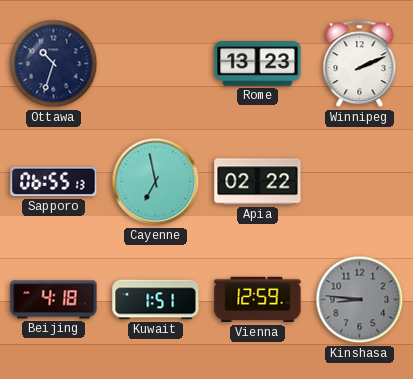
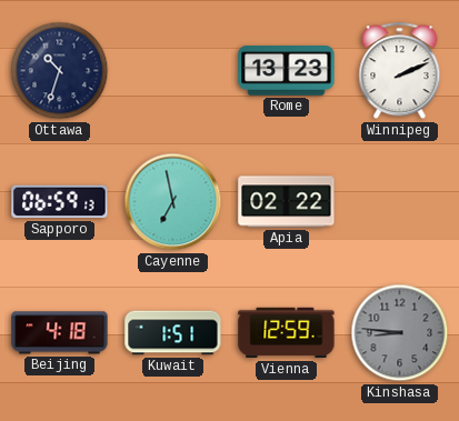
Sapporo: 06:55 -> 06:59
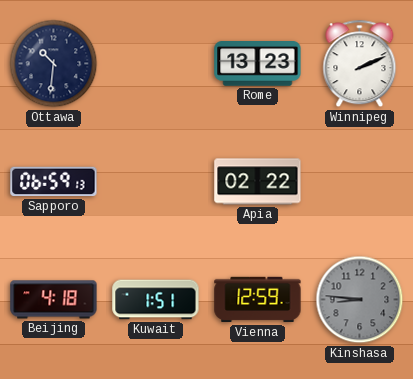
Ottawa: 10:33 -> 10:31
Cayenne: 6:58 -> none
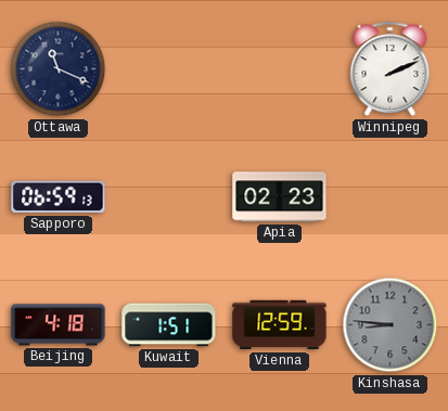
Ottawa: 10:31 -> 11:19
Rome: 13:23 -> none
Apia: 02:22 -> 02:23
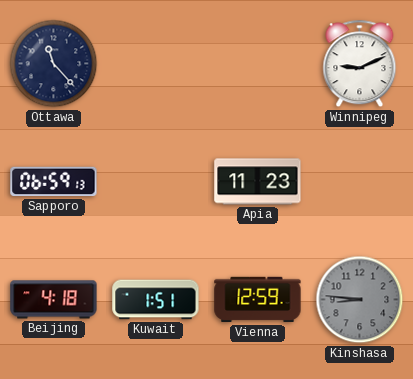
Ottawa: 11:19 -> 11:23
Winnipeg: 2:11 -> 9:11
Apia: 02:23 -> 11:23
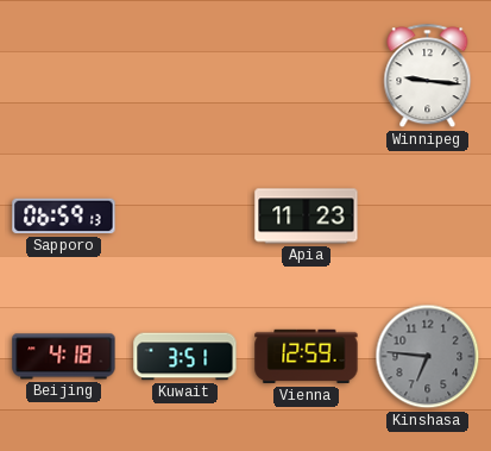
Ottawa: 11:23 -> none
Winnipeg: 9:11 -> 9:16
Kuwait: 1:51 -> 3:51
Kinshasa: 8:46 -> 6:46
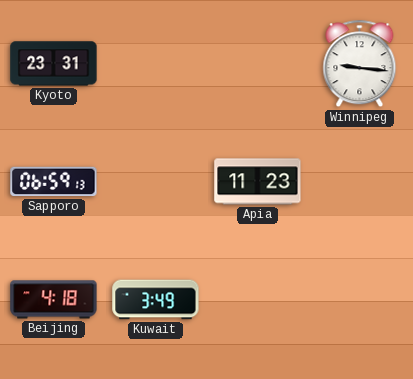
Kyoto: none -> 23:31
Kuwait: 3:51 -> 3:49
Vienna: 12:59 -> none
Kinshasa: 6:46 -> none
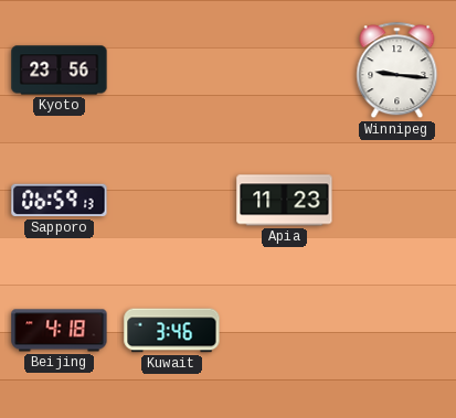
Kyoto: 23:31 -> 23:56
Kuwait: 3:49 -> 3:46
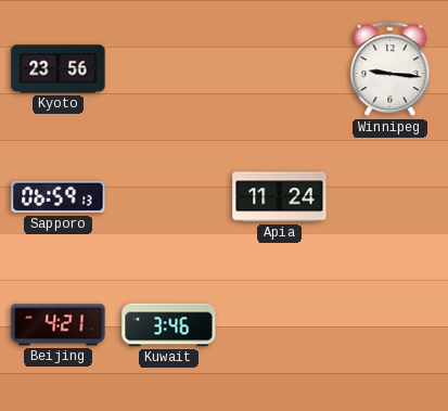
Apia: 11:23 -> 11:24
Beijing: 4:18 -> 4:21
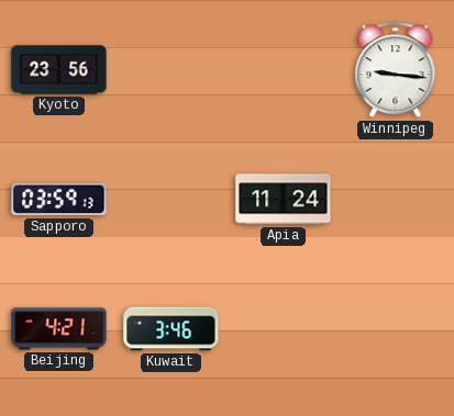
Sapporo: 06:59 -> 03:59
